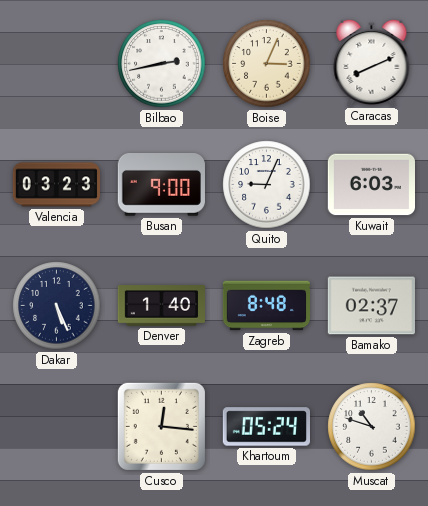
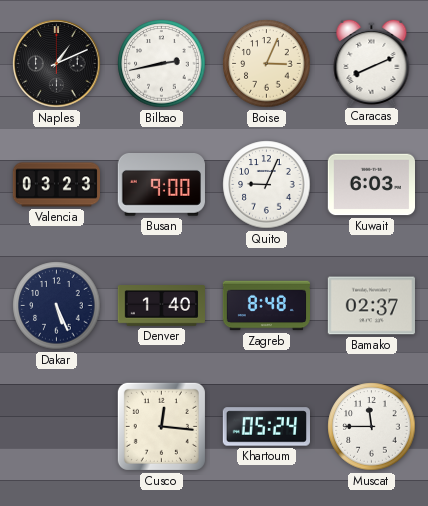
Naples: none -> 1:11
Muscat: 10:48 -> 11:45
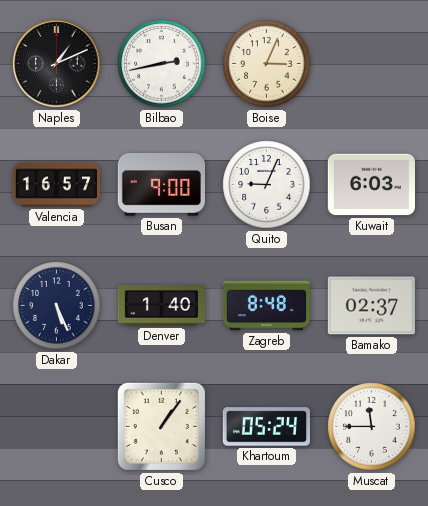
Caracas: 8:11 -> none
Valencia: 03:23 -> 16:57
Cusco: 12:16 -> 1:06
